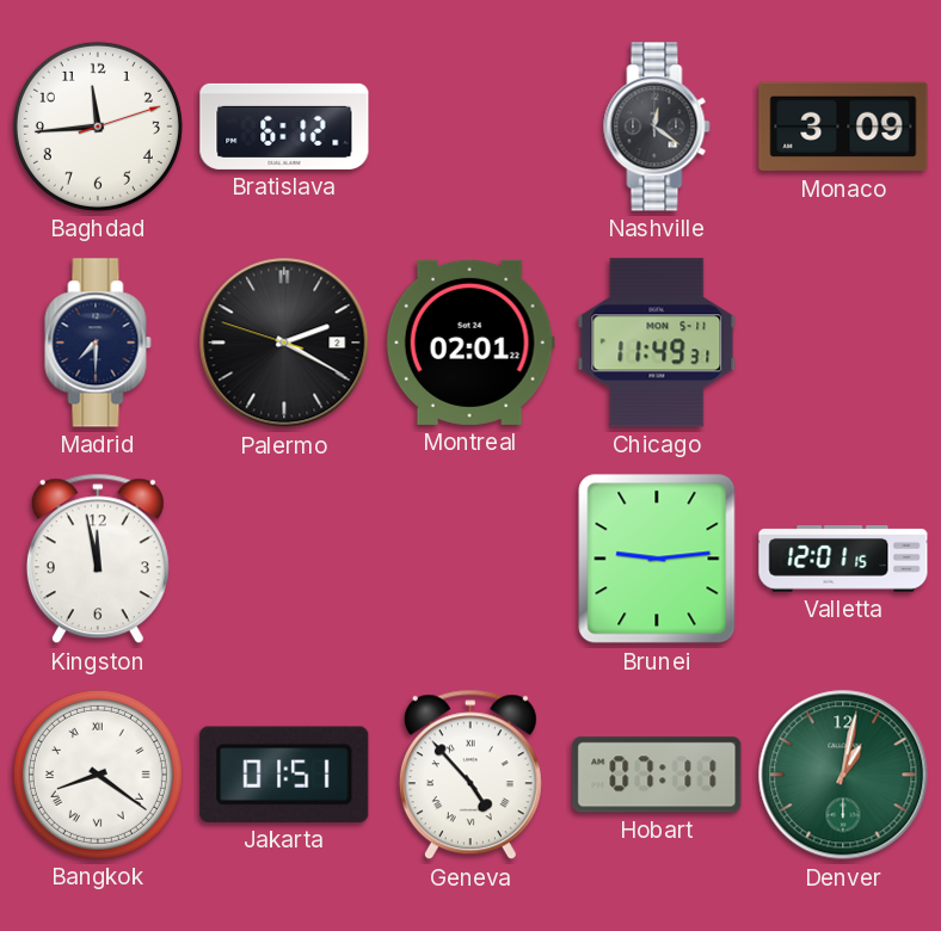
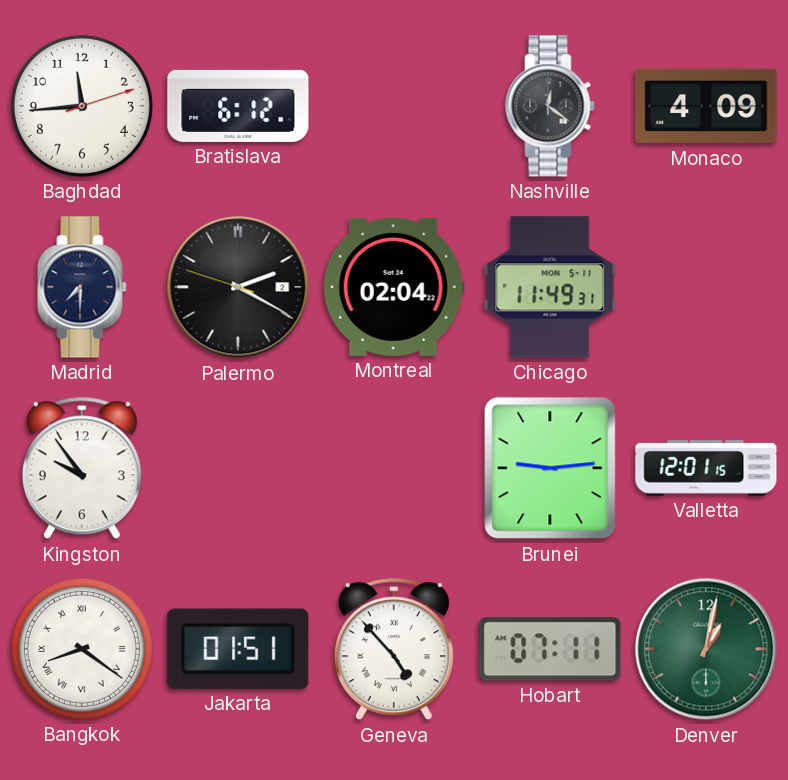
Monaco: 3:09 -> 4:09
Montreal: 02:01 -> 02:04
Kingston: 11:58 -> 9:54
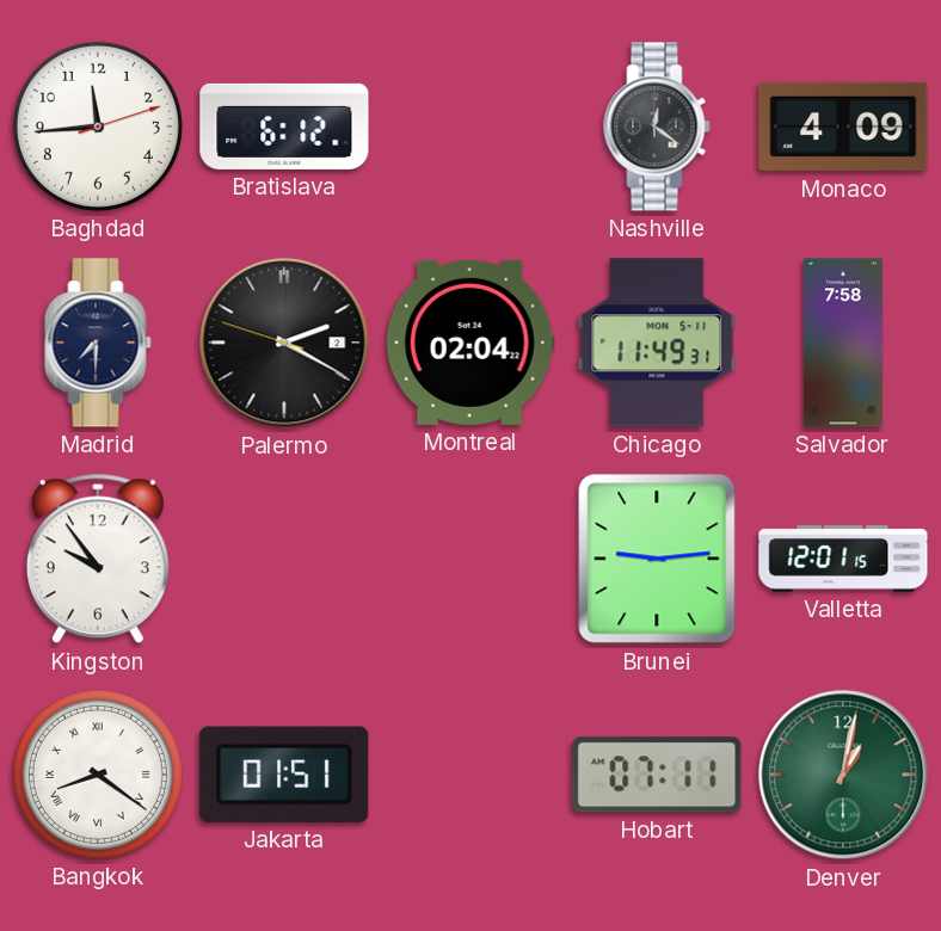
Salvador: none -> 7:58
Geneva: 4:53 -> none
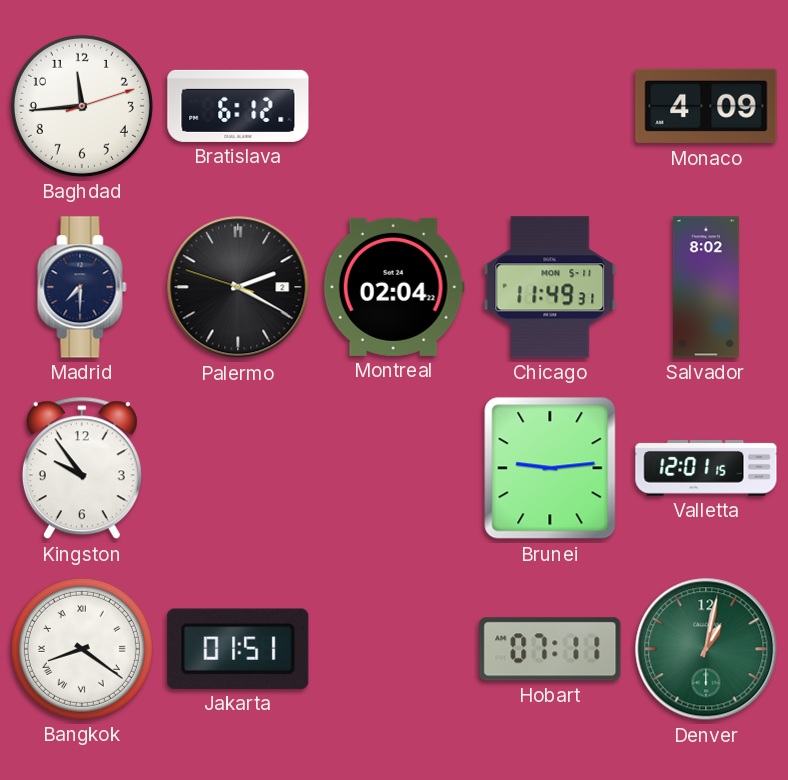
Nashville: 12:21 -> none
Salvador: 7:58 -> 8:02
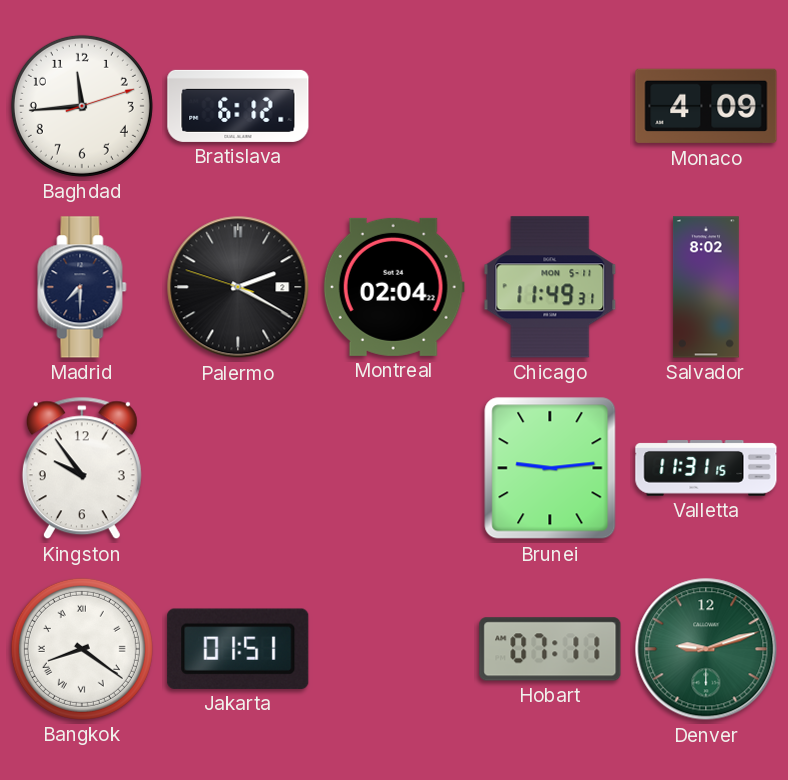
Valletta: 12:01 -> 11:31
Denver: 1:02 -> 9:12
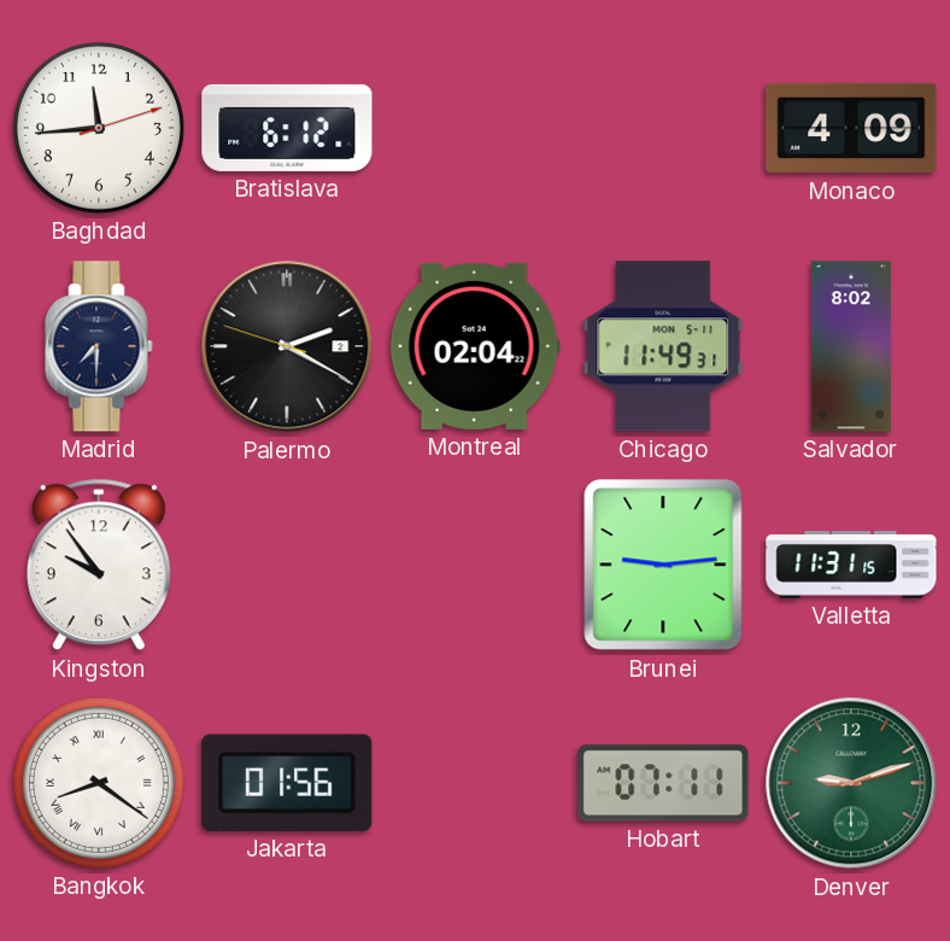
Jakarta: 01:51 -> 01:56
